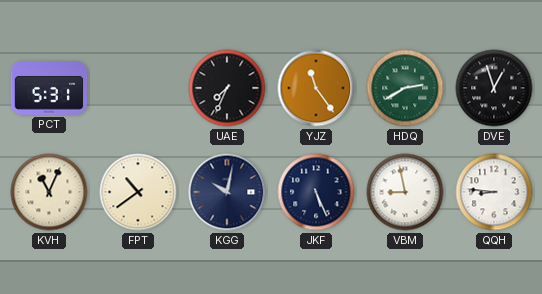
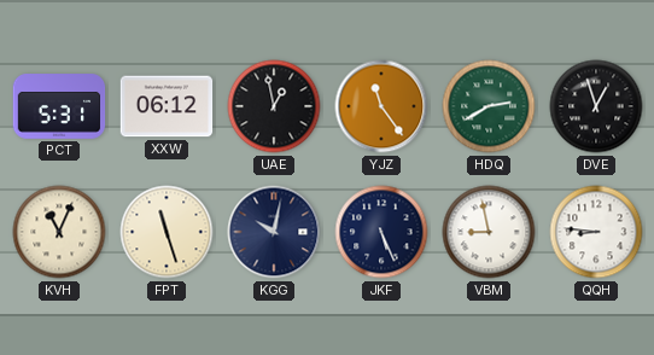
XXW: none -> 06:12
UAE: 7:34 -> 12:58
FPT: 10:39 -> 11:27
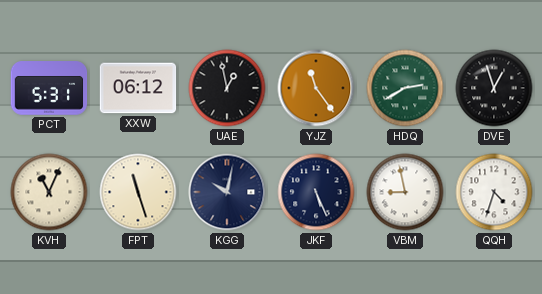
QQH: 8:46 -> 4:33
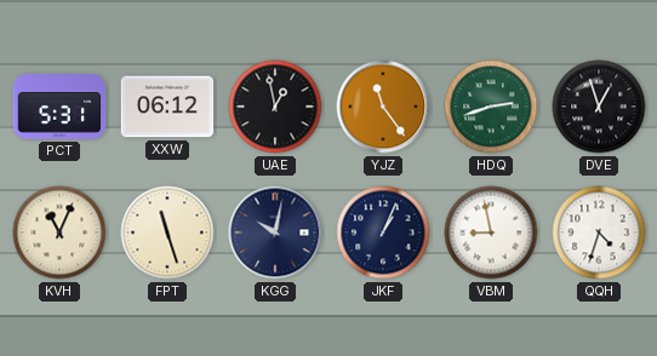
HDQ: 2:40 -> 2:42
JKF: 5:26 -> 1:04
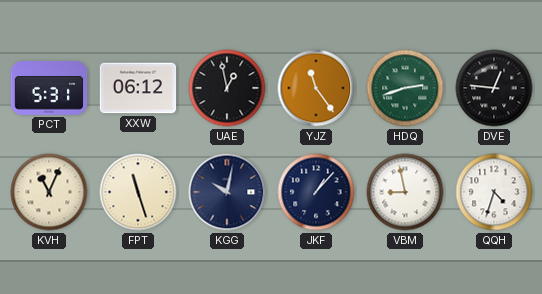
DVE: 12:57 -> 12:46
JKF: 1:04 -> 1:07
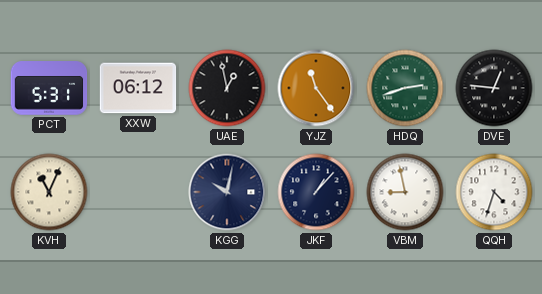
FPT: 11:27 -> none
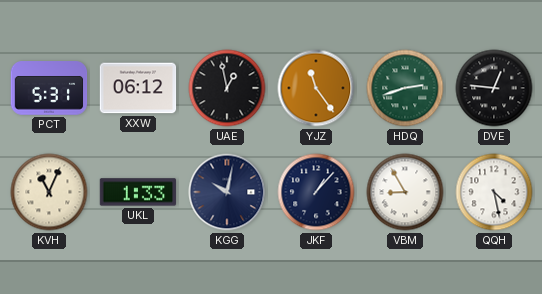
UKL: none -> 1:33
VBM: 8:58 -> 8:55
QQH: 4:33 -> 4:28
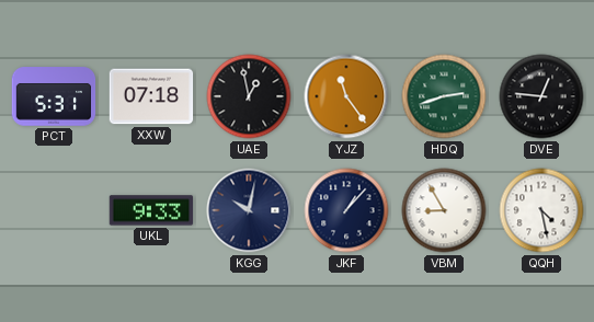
XXW: 06:12 -> 07:18
KVH: 11:04 -> none
UKL: 1:33 -> 9:33
